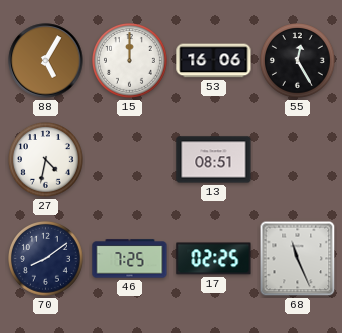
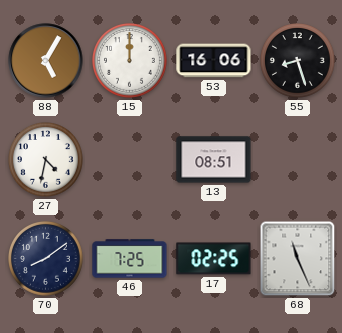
55: 12:25 -> 8:27
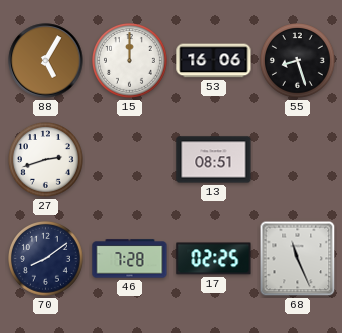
27: 4:32 -> 2:42
46: 7:25 -> 7:28
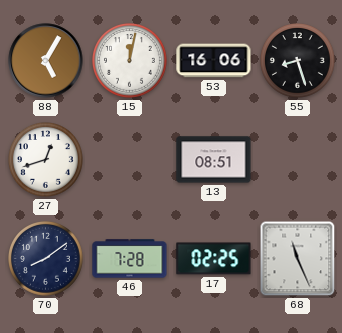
15: 12:00 -> 12:02
27: 2:42 -> 12:42
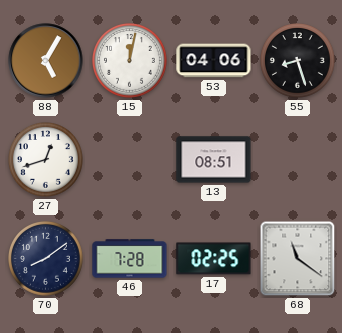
53: 16:06 -> 04:06
68: 11:26 -> 11:21
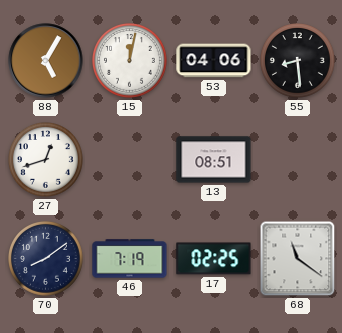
55: 8:27 -> 8:29
46: 7:28 -> 7:19
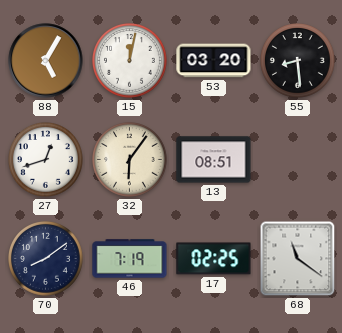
53: 04:06 -> 03:20
32: none -> 6:06
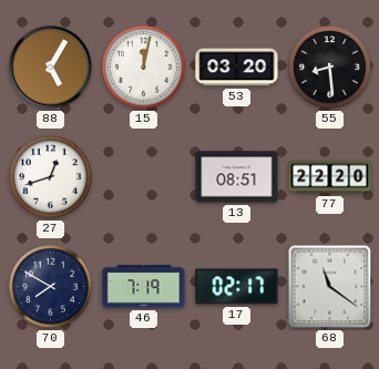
32: 6:06 -> none
77: none -> 22:20
70: 8:09 -> 7:50
17: 02:25 -> 02:17
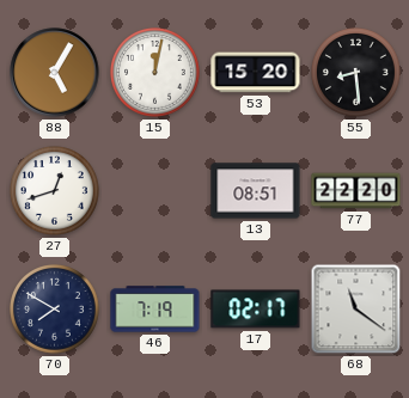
53: 03:20 -> 15:20
